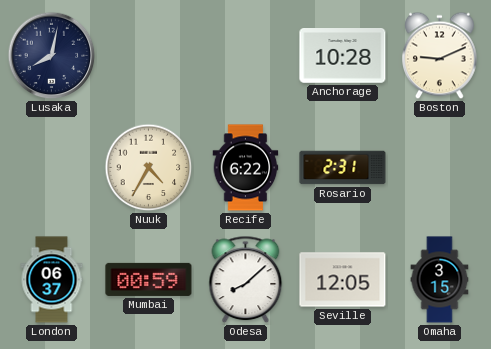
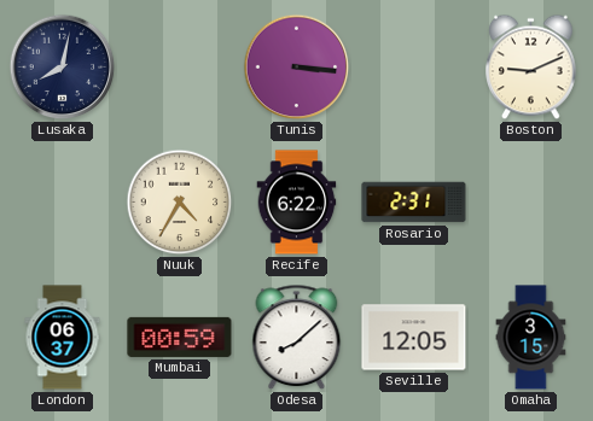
Tunis: none -> 3:16
Anchorage: 10:28 -> none
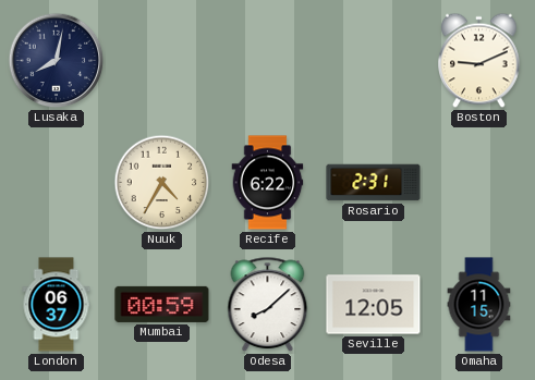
Tunis: 3:16 -> none
Omaha: 3:15 -> 11:15
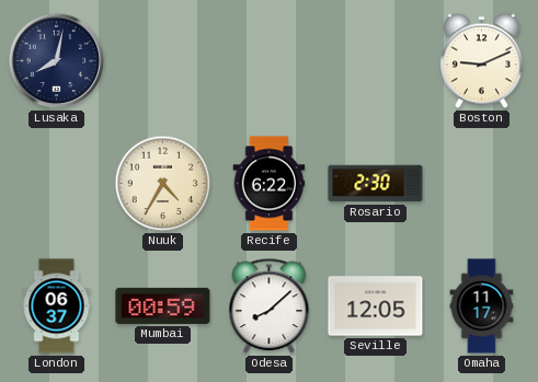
Rosario: 2:31 -> 2:30
Omaha: 11:15 -> 11:17
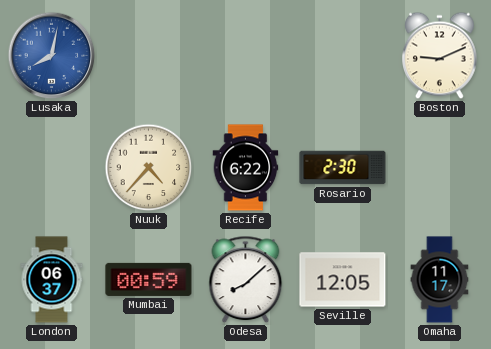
Lusaka dial: navy -> blue
Nuuk: 4:35 -> 4:37
